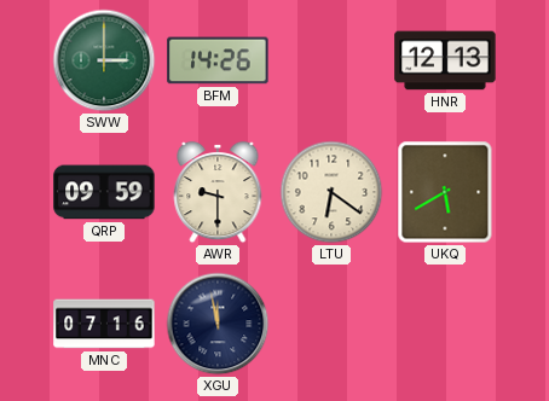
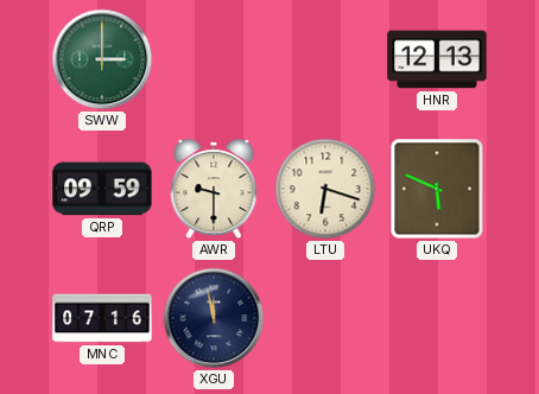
BFM: 14:26 -> none
LTU: 6:21 -> 6:18
UKQ: 5:40 -> 5:49
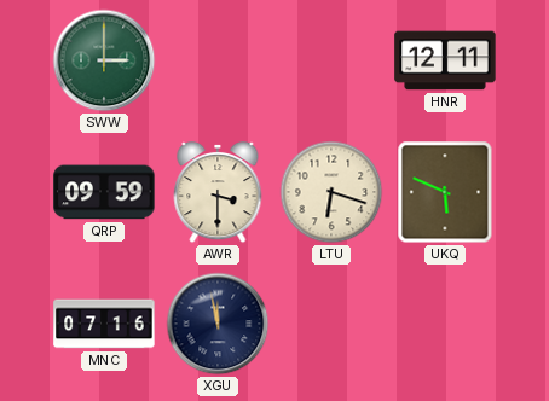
HNR: 12:13 -> 12:11
AWR: 9:30 -> 3:30
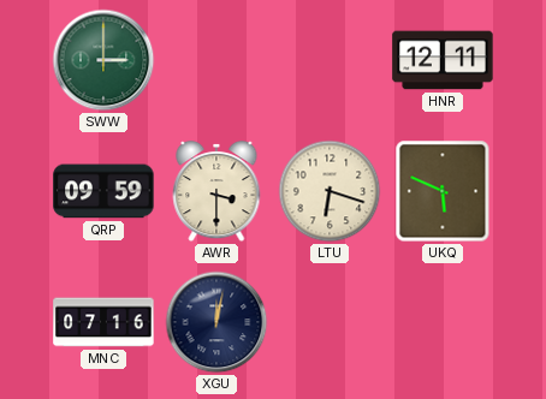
XGU: 11:58 -> 12:02
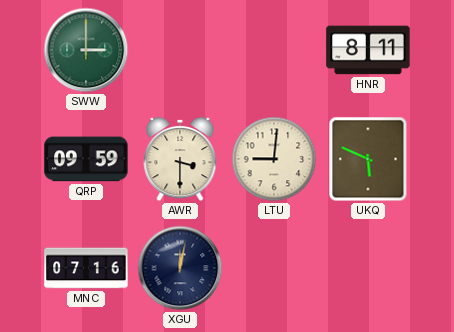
HNR: 12:11 -> 8:11
LTU: 6:18 -> 9:01
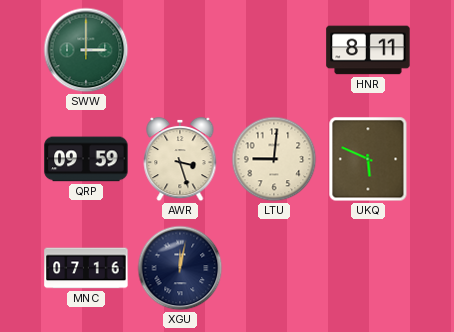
AWR: 3:30 -> 3:27
